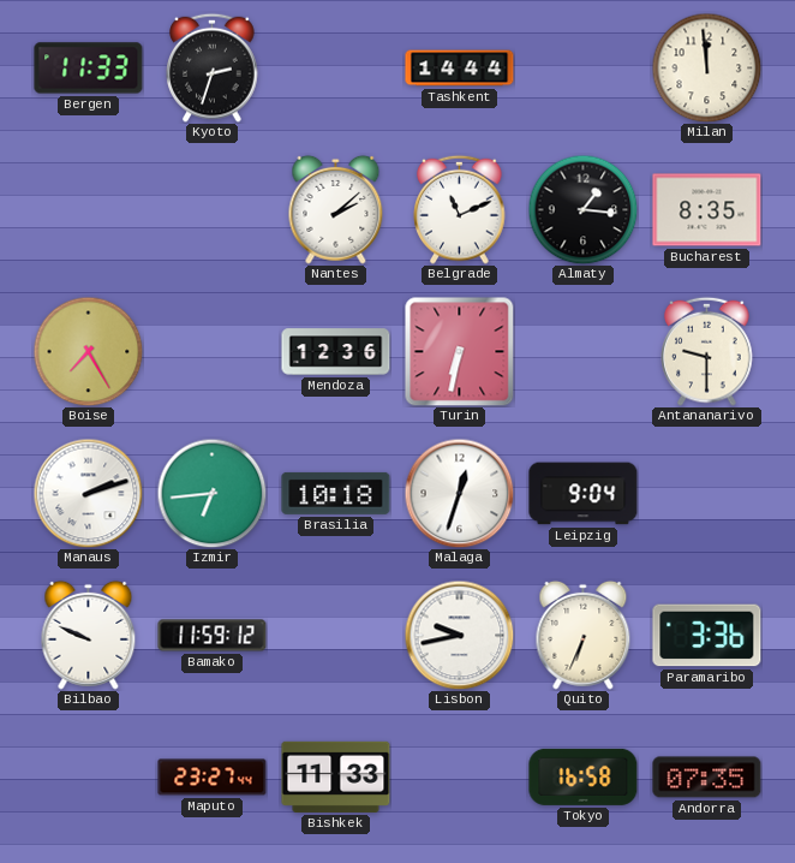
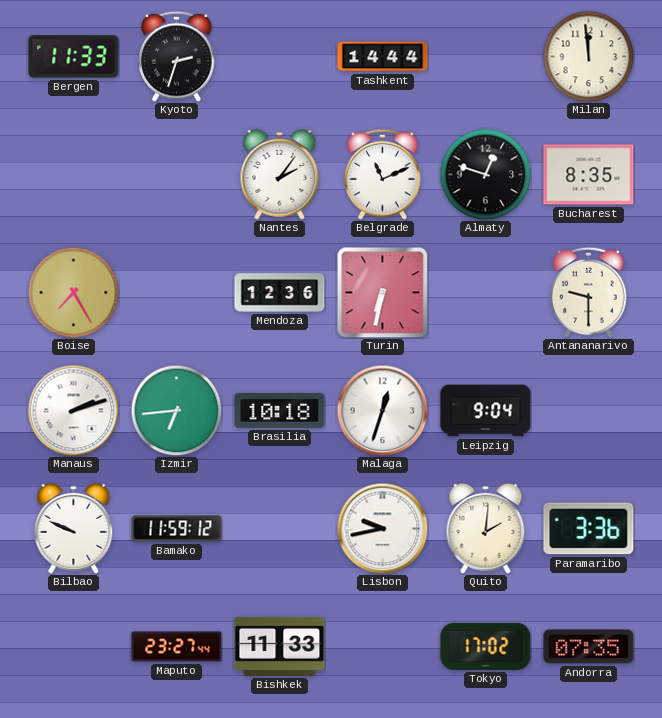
Nantes: 2:08 -> 2:06
Almaty: 1:16 -> 12:48
Quito: 6:34 -> 2:01
Tokyo: 16:58 -> 17:02
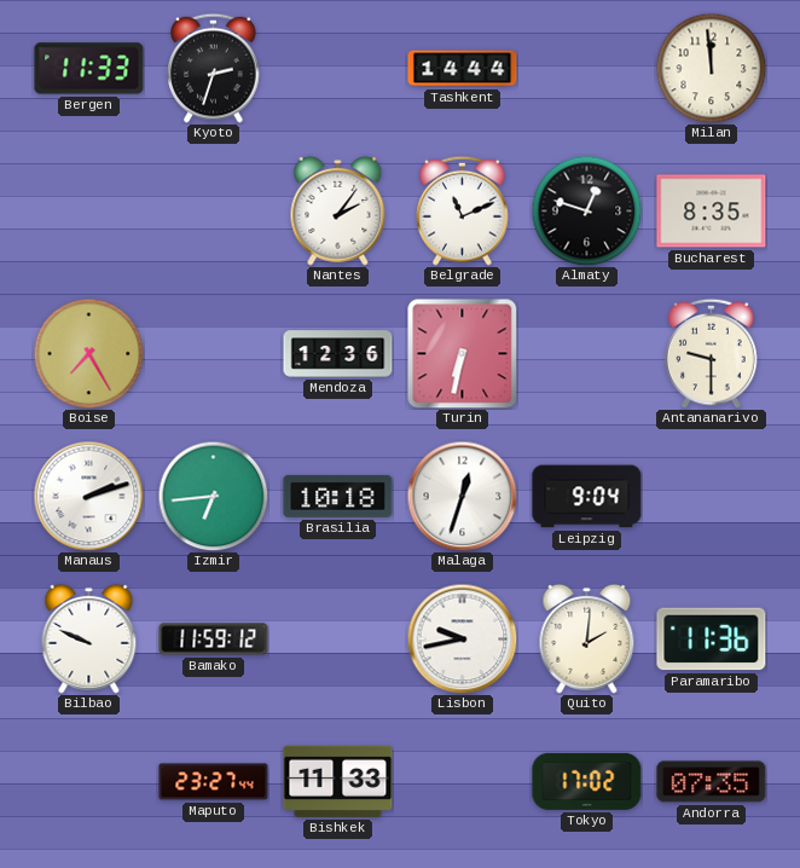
Paramaribo: 3:36 -> 11:36
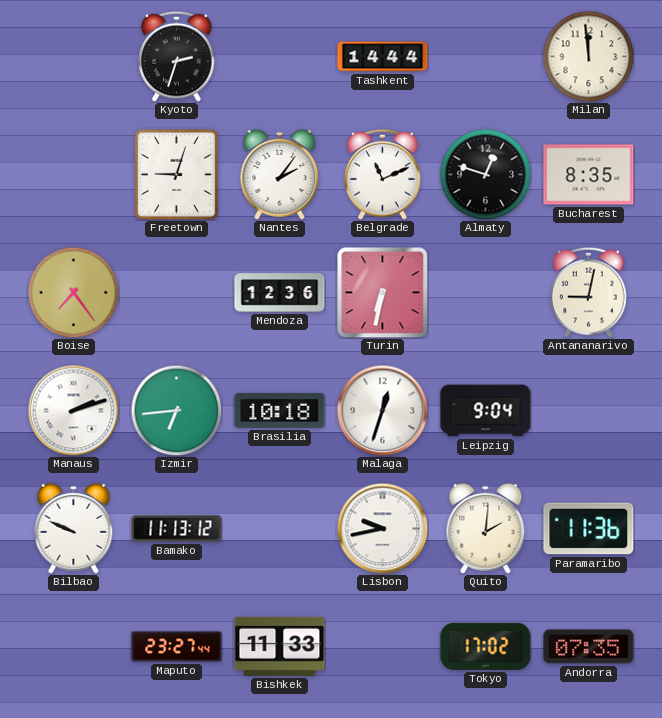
Bergen: 11:33 -> none
Freetown: none -> 9:03
Boise: 7:25 -> 7:24
Antananarivo: 9:30 -> 9:02
Bamako: 11:59 -> 11:13
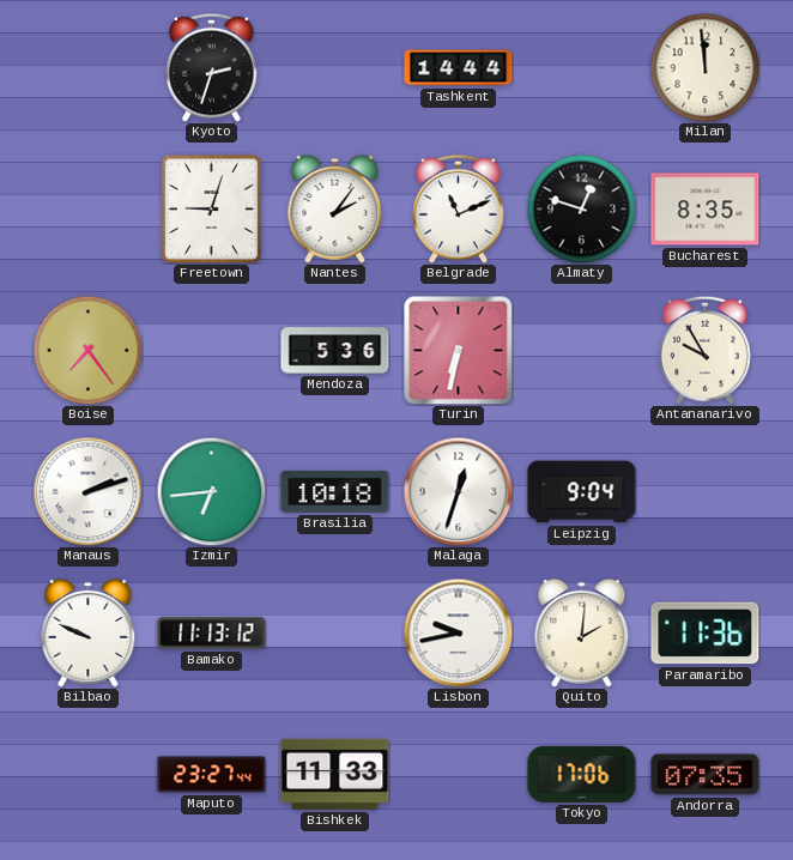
Mendoza: 12:36 -> 5:36
Antananarivo: 9:02 -> 9:55
Tokyo: 17:02 -> 17:06
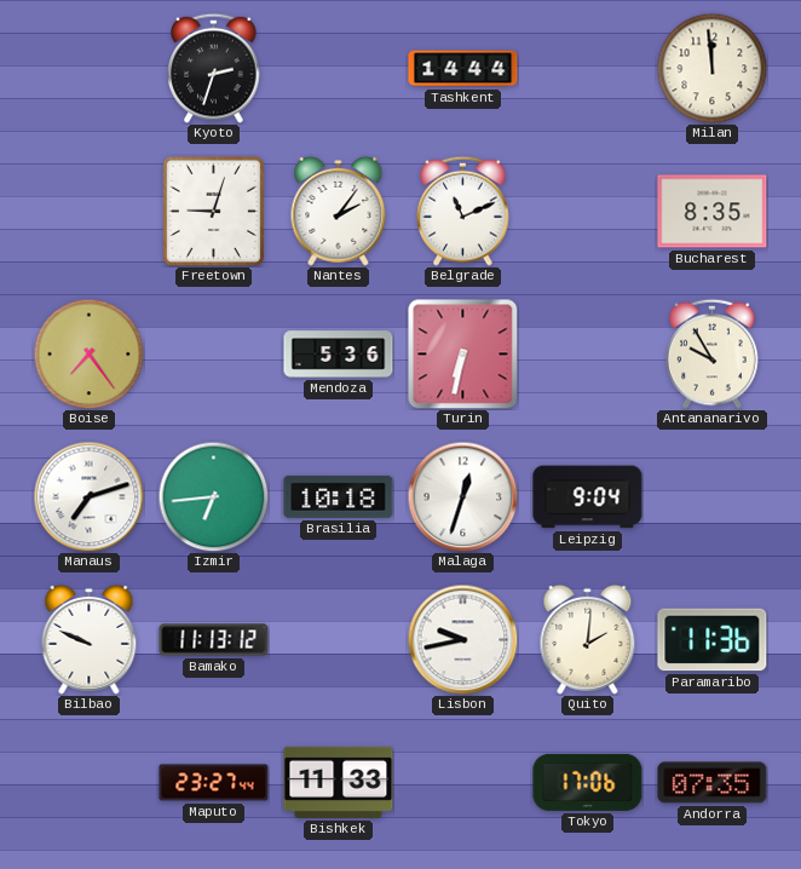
Almaty: 12:48 -> none
Manaus: 2:12 -> 7:12
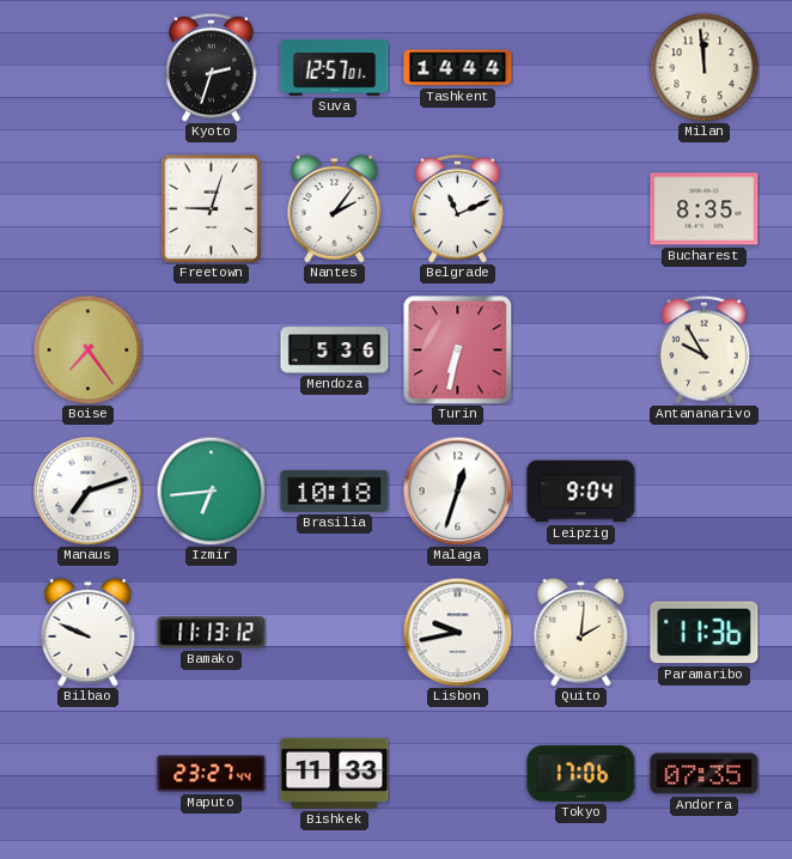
Suva: none -> 12:57
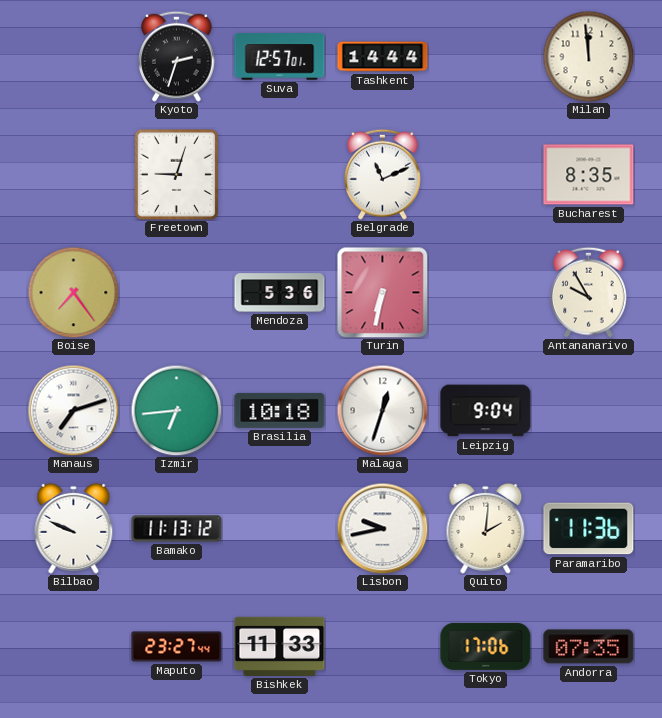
Nantes: 2:06 -> none
